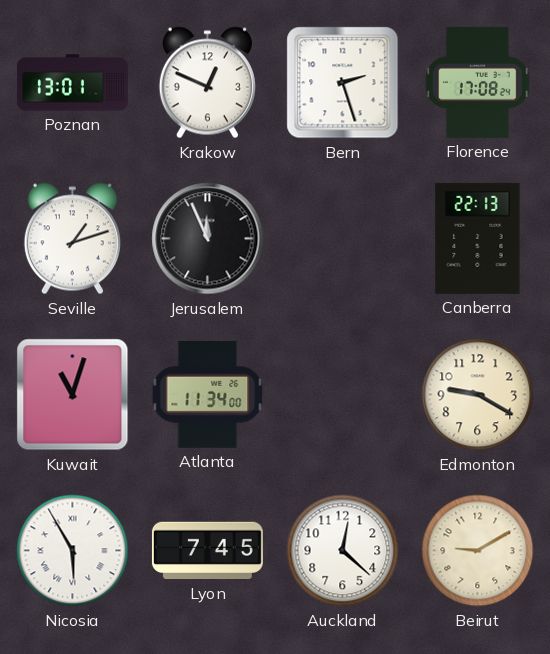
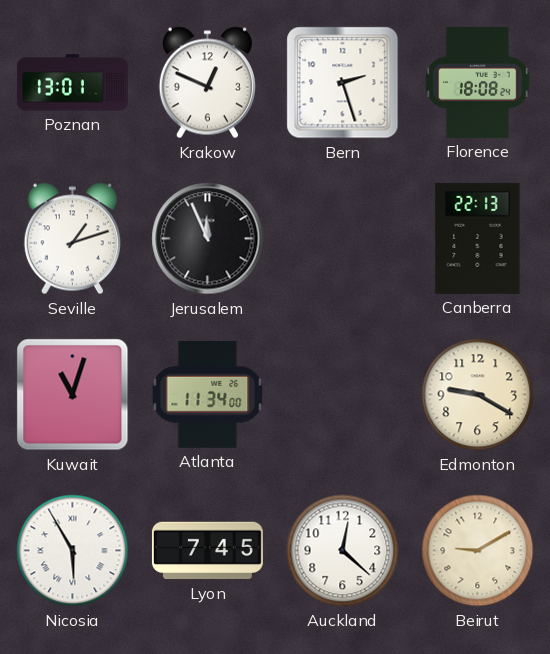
Florence: 17:08 -> 18:08
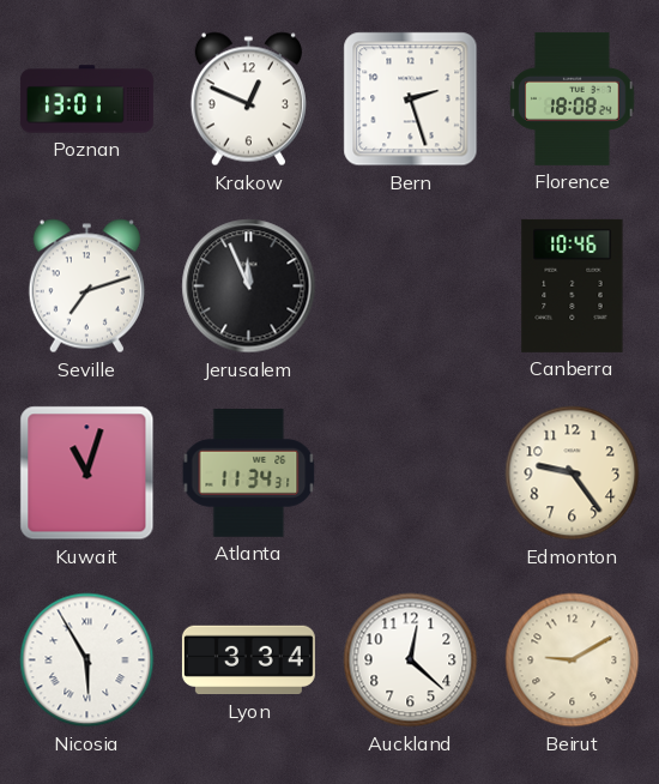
Seville: 1:12 -> 7:12
Canberra: 22:13 -> 10:46
Atlanta: 11:34:00 -> 11:34:31
Edmonton: 9:20 -> 9:24
Lyon: 7:45 -> 3:34
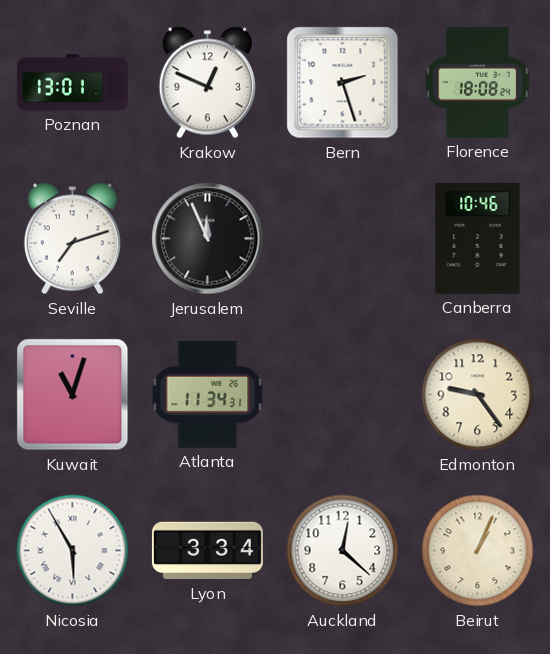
Beirut: 9:10 -> 1:04
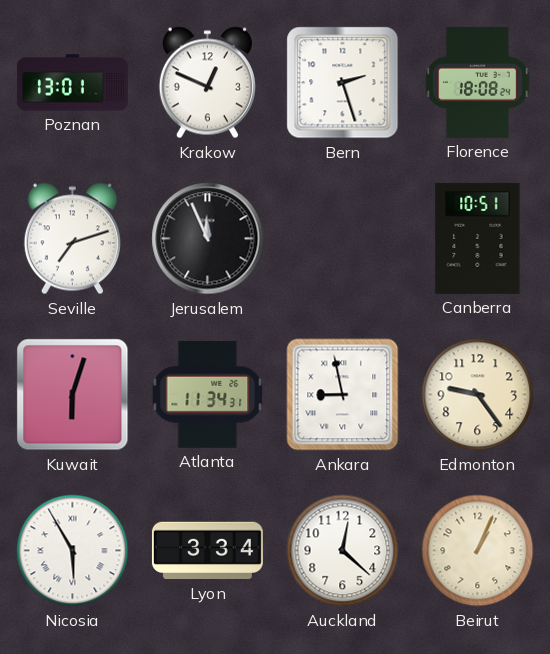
Canberra: 10:46 -> 10:51
Kuwait: 11:03 -> 6:03
Ankara: none -> 8:58
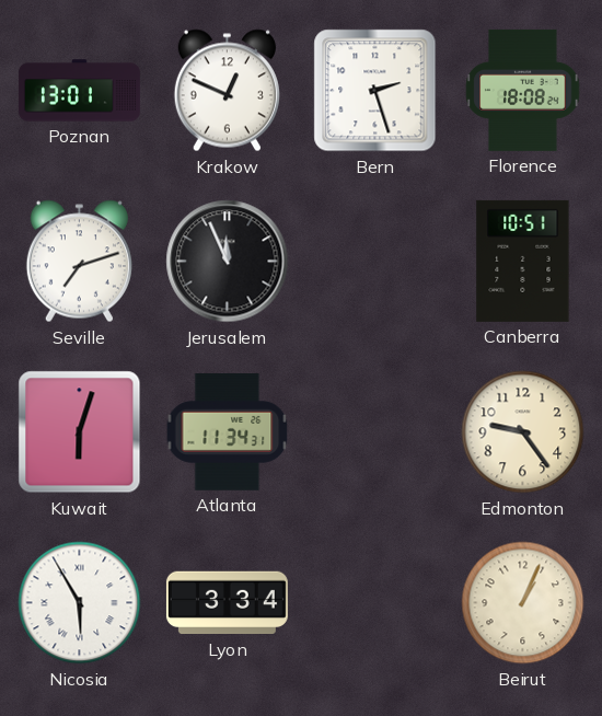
Ankara: 8:58 -> none
Auckland: 12:22 -> none
